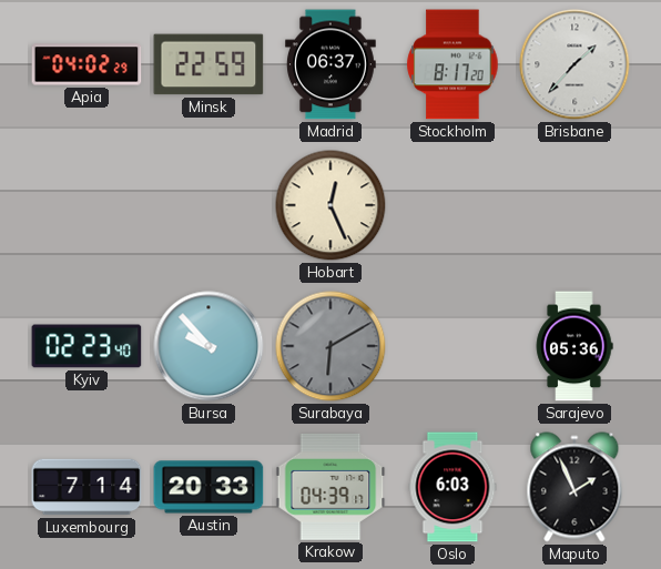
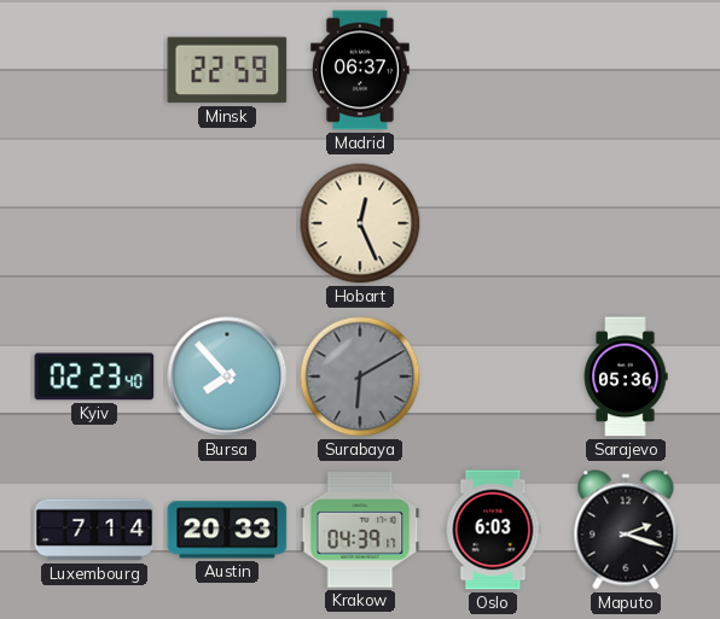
Apia: 04:02 -> none
Stockholm: 8:17 -> none
Brisbane: 1:37 -> none
Bursa: 9:53 -> 7:53
Maputo: 1:56 -> 2:18
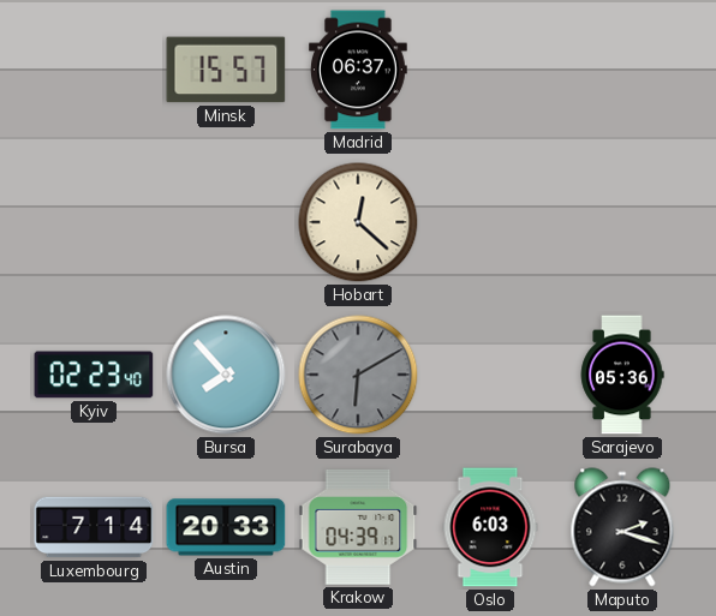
Minsk: 22:59 -> 15:57
Hobart: 12:26 -> 12:22
